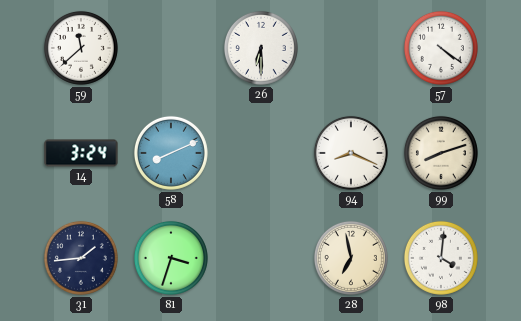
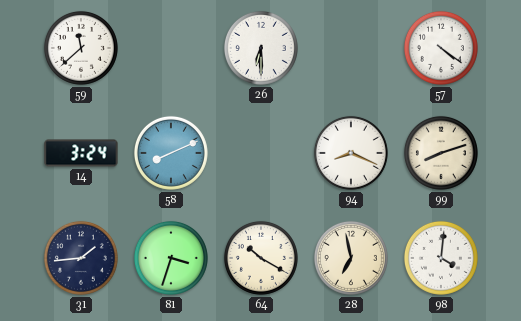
64: none -> 10:20
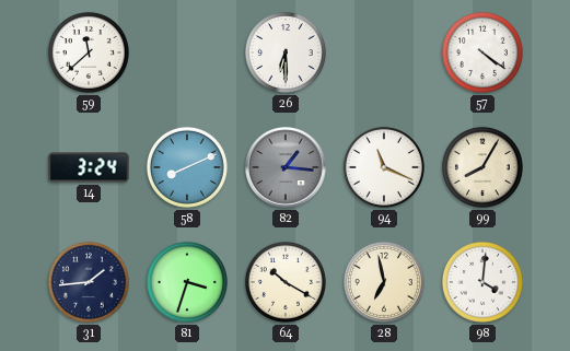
82: none -> 1:16
94: 8:19 -> 11:19
99: 8:12 -> 8:05
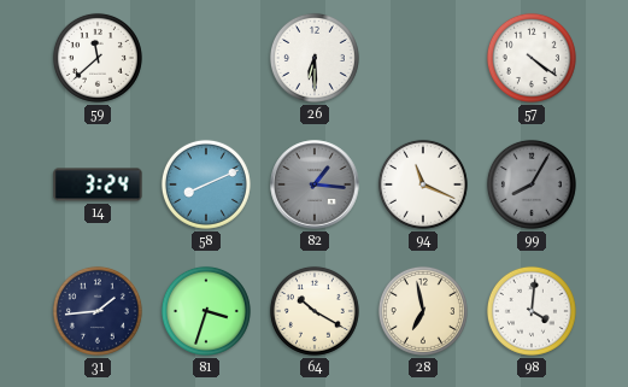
99 dial: cream -> grey
